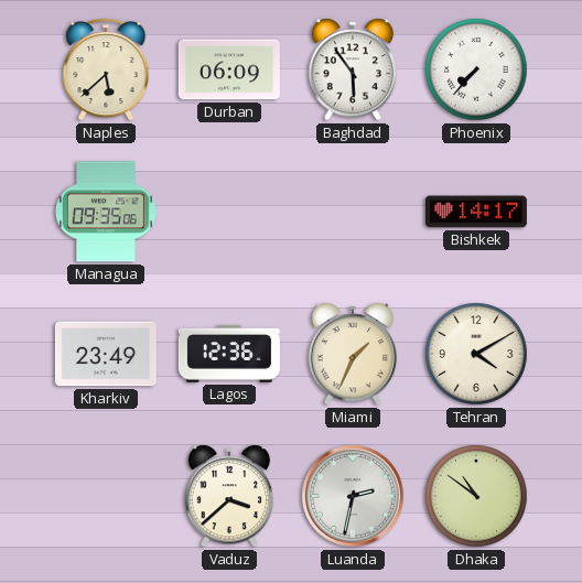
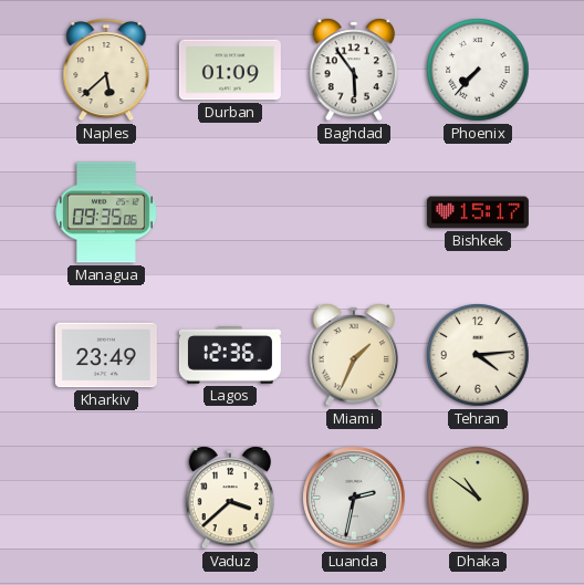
Durban: 06:09 -> 01:09
Bishkek: 14:17 -> 15:17
Tehran: 4:10 -> 4:14
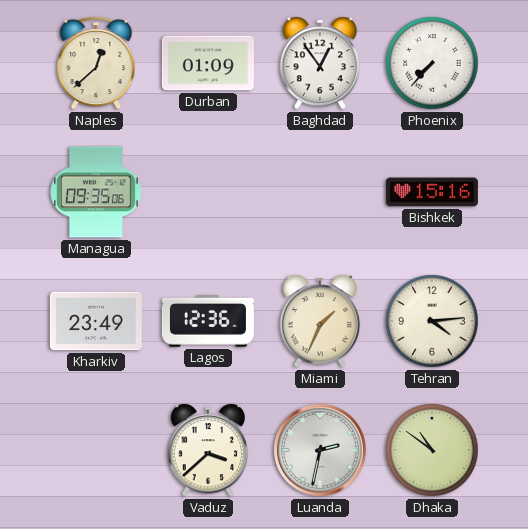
Naples: 5:38 -> 12:38
Baghdad: 5:54 -> 12:54
Bishkek: 15:17 -> 15:16
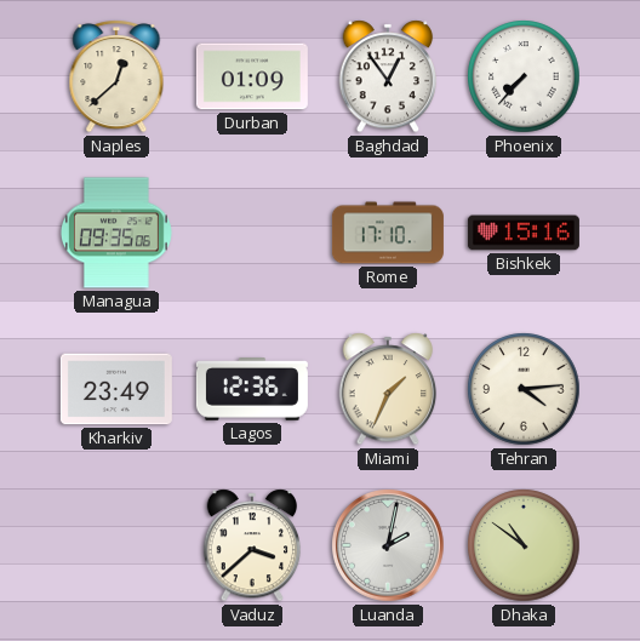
Rome: none -> 17:10
Luanda: 2:32 -> 2:02
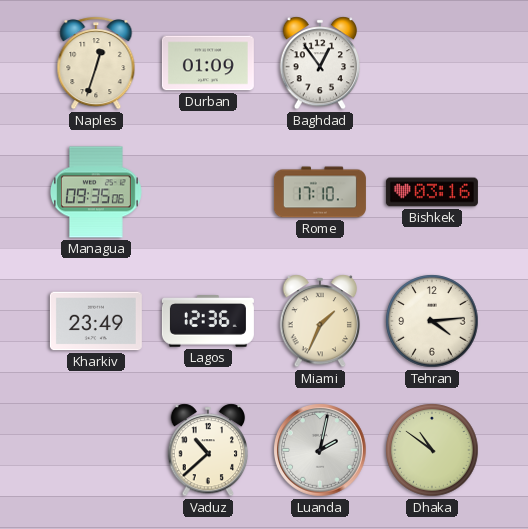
Naples: 12:38 -> 12:33
Phoenix: 7:37 -> none
Bishkek: 15:16 -> 03:16
Vaduz: 3:38 -> 10:38
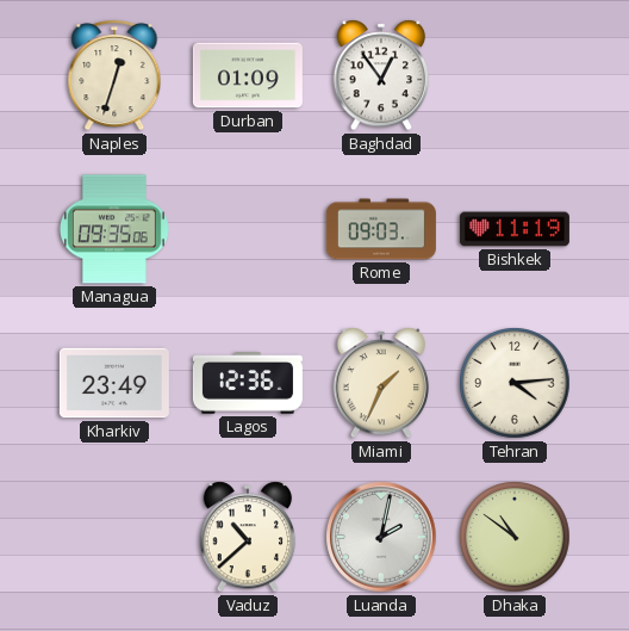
Rome: 17:10 -> 09:03
Bishkek: 03:16 -> 11:19
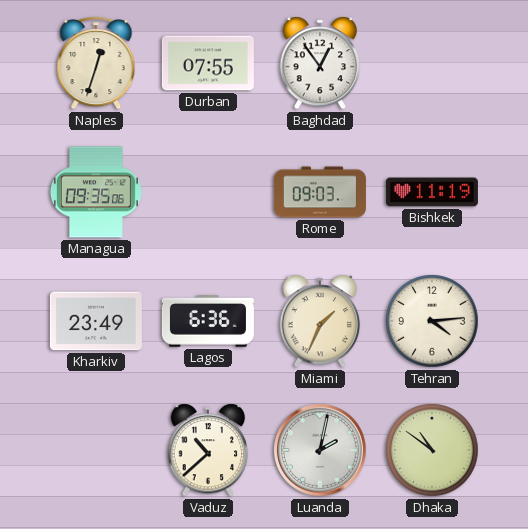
Durban: 01:09 -> 07:55
Lagos: 12:36 -> 6:36
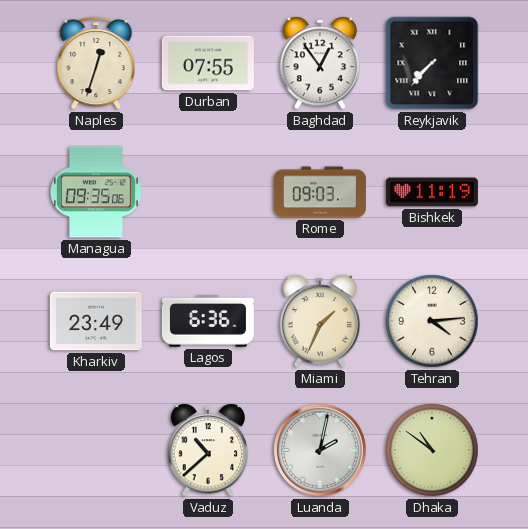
Reykjavik: none -> 7:37
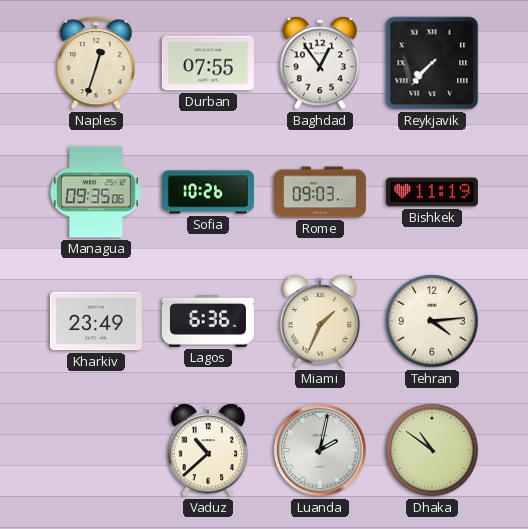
Sofia: none -> 10:26
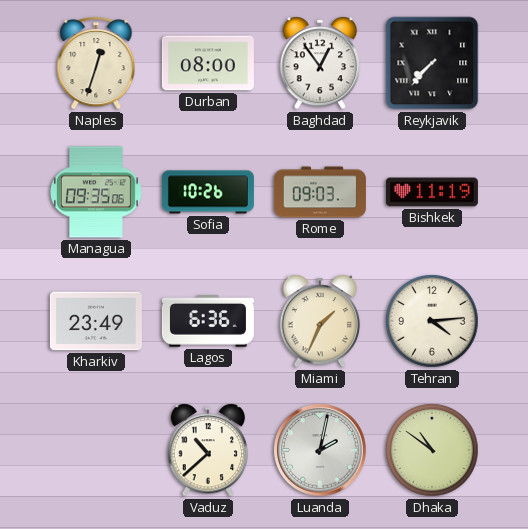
Durban: 07:55 -> 08:00
